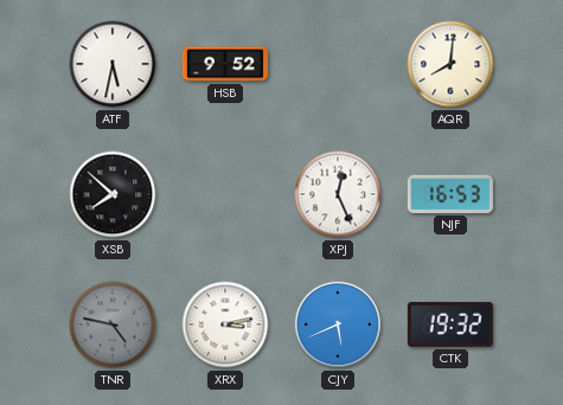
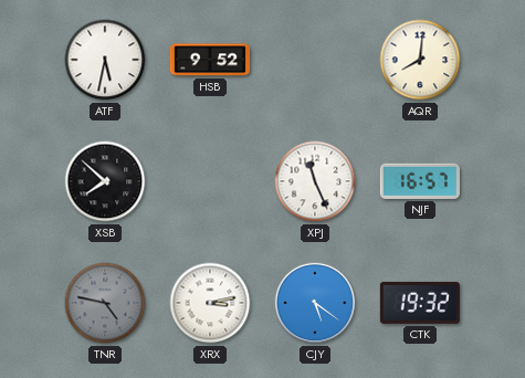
XPJ: 12:26 -> 11:26
NJF: 16:53 -> 16:57
CJY: 5:41 -> 5:21
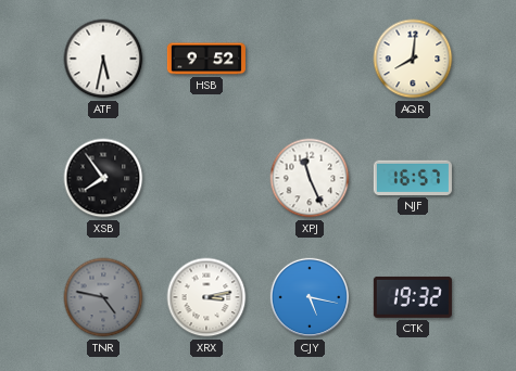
XSB: 7:52 -> 7:54
CJY: 5:21 -> 5:17
